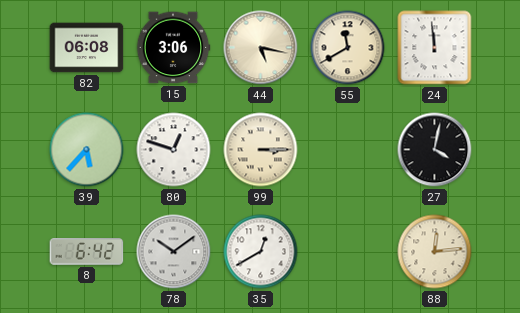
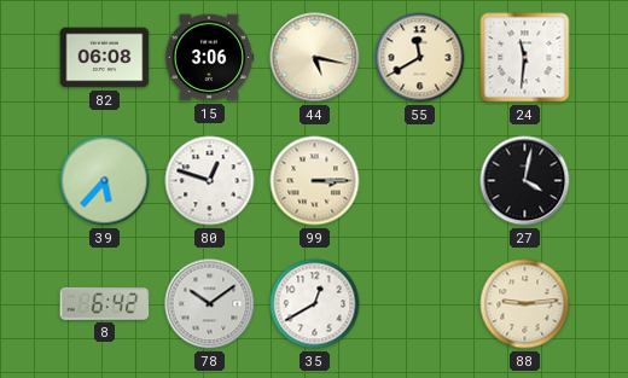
24: 11:59 -> 11:31
88: 12:14 -> 9:14
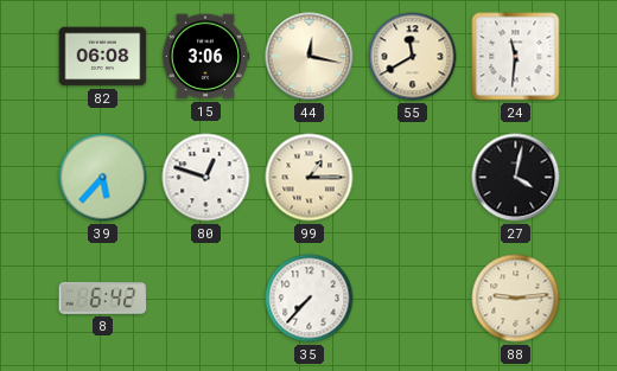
44: 5:17 -> 12:17
99: 3:15 -> 1:15
78: 10:09 -> none
35: 12:40 -> 7:37
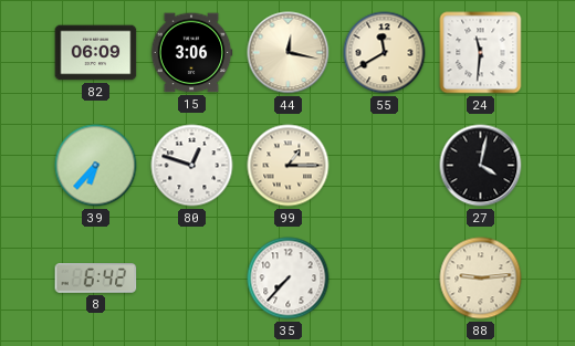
82: 06:08 -> 06:09
39: 5:37 -> 6:37
